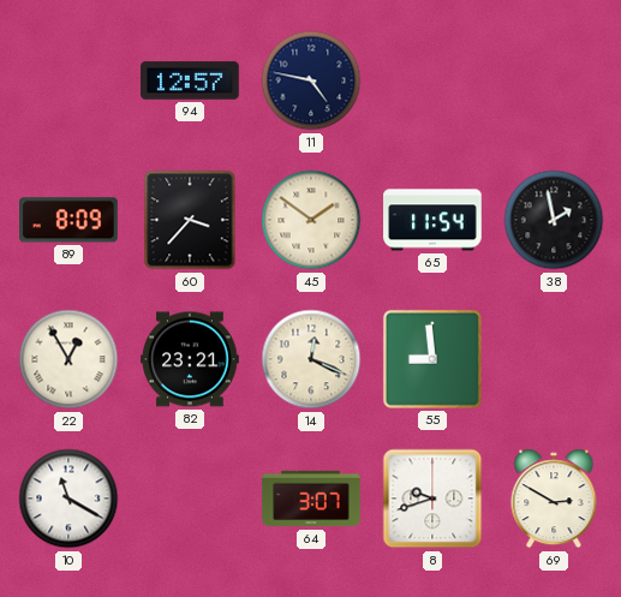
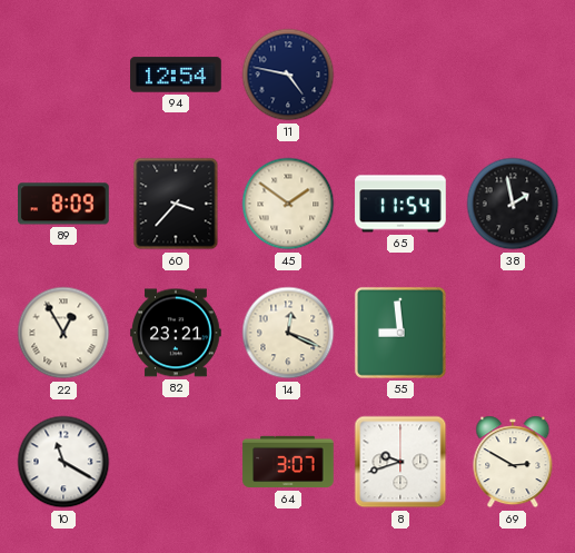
94: 12:57 -> 12:54
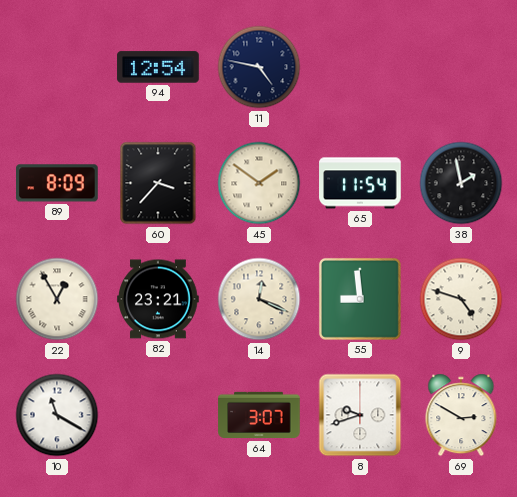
9: none -> 4:48
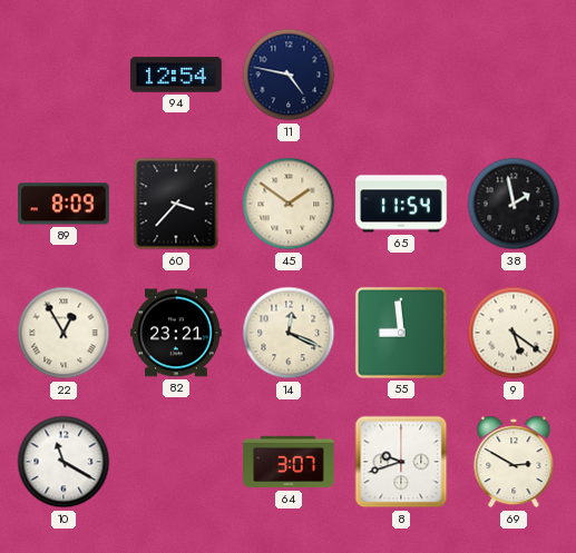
9: 4:48 -> 5:21
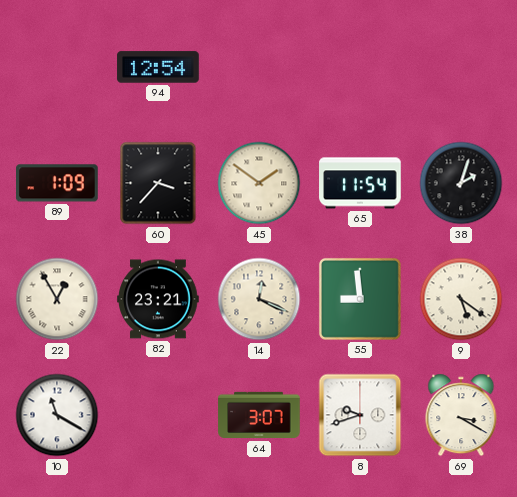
11: 4:47 -> none
89: 8:09 -> 1:09
38: 1:58 -> 2:03
69: 2:50 -> 3:20
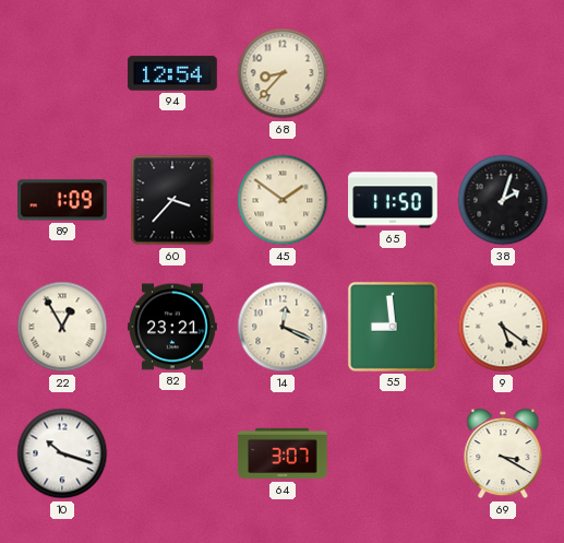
68: none -> 8:37
65: 11:54 -> 11:50
10: 11:20 -> 10:18
8: 9:42 -> none
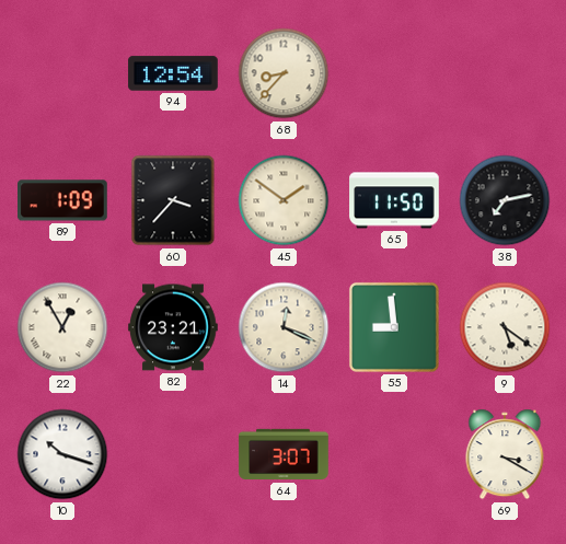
38: 2:03 -> 7:13
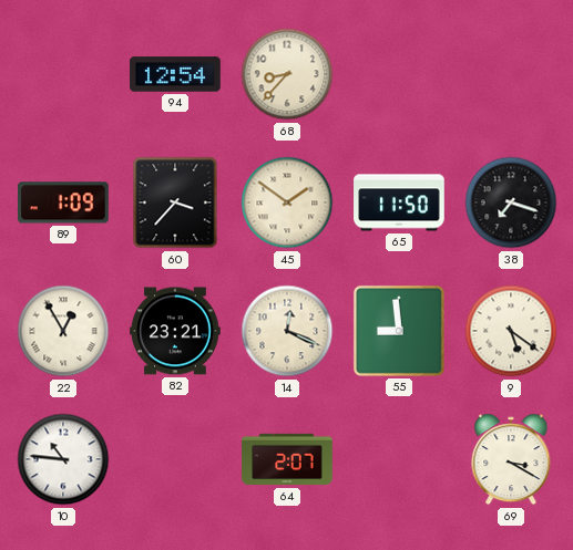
38: 7:13 -> 7:18
10: 10:18 -> 10:46
64: 3:07 -> 2:07
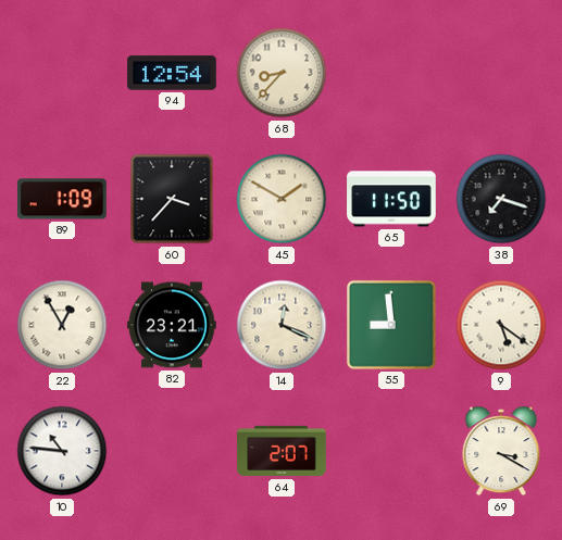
45: 1:51 -> 1:50
